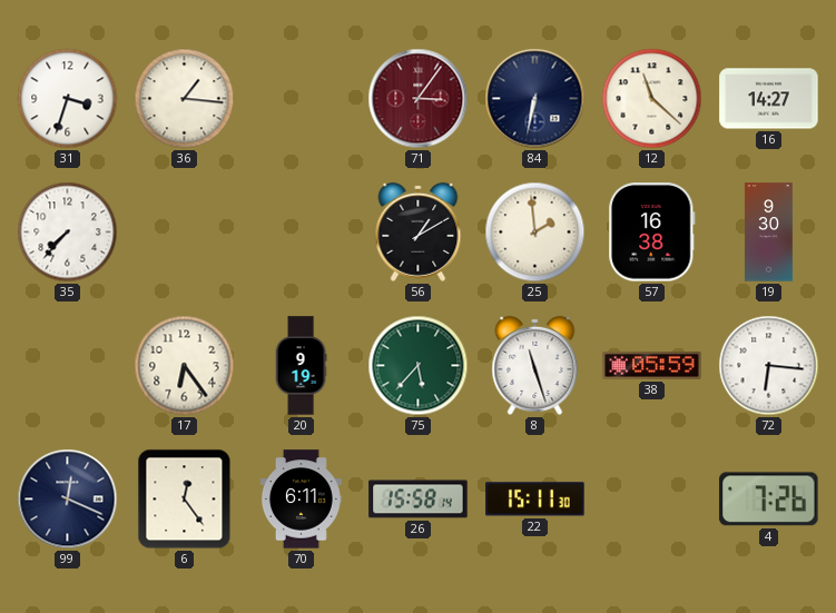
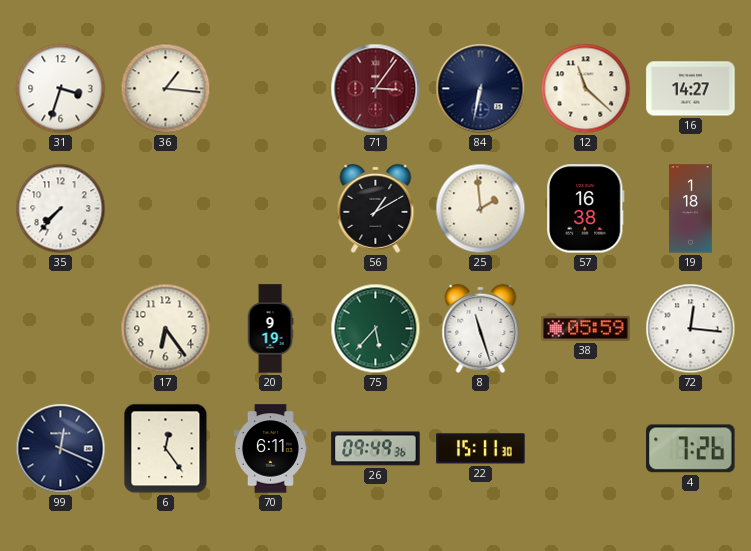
19: 9:30 -> 1:18
72: 6:16 -> 12:16
26: 15:58 -> 09:49
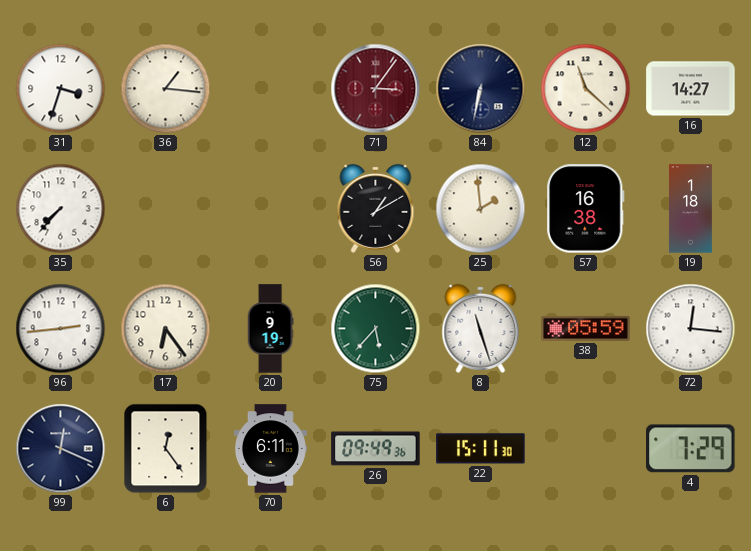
96: none -> 2:44
4: 7:26 -> 7:29
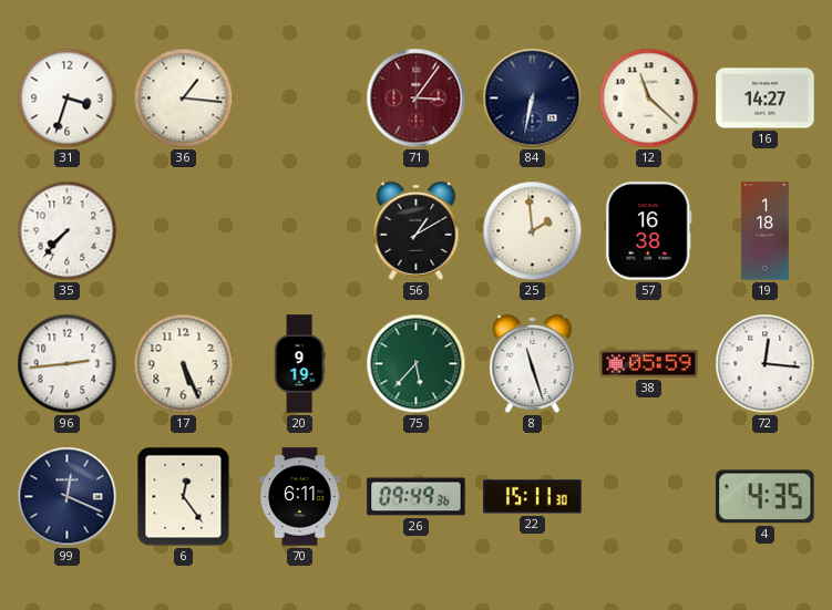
17: 6:24 -> 5:26
4: 7:29 -> 4:35
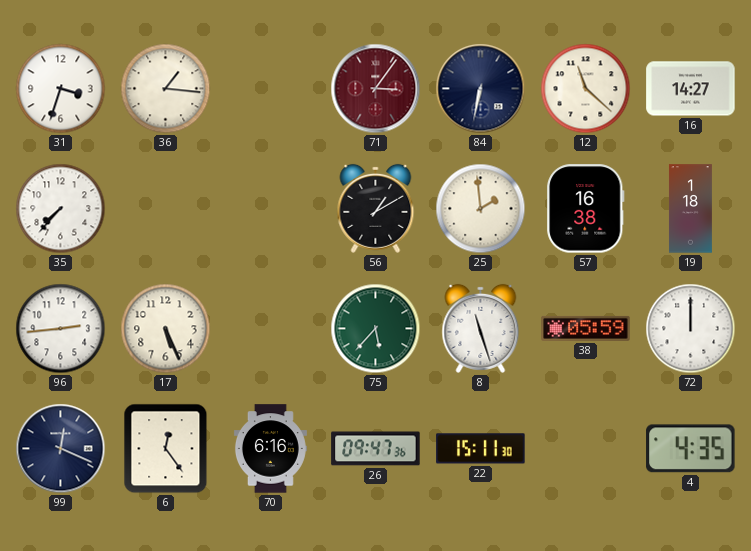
20: 9:19 -> none
72: 12:16 -> 12:00
70: 6:11 -> 6:16
26: 09:49 -> 09:47
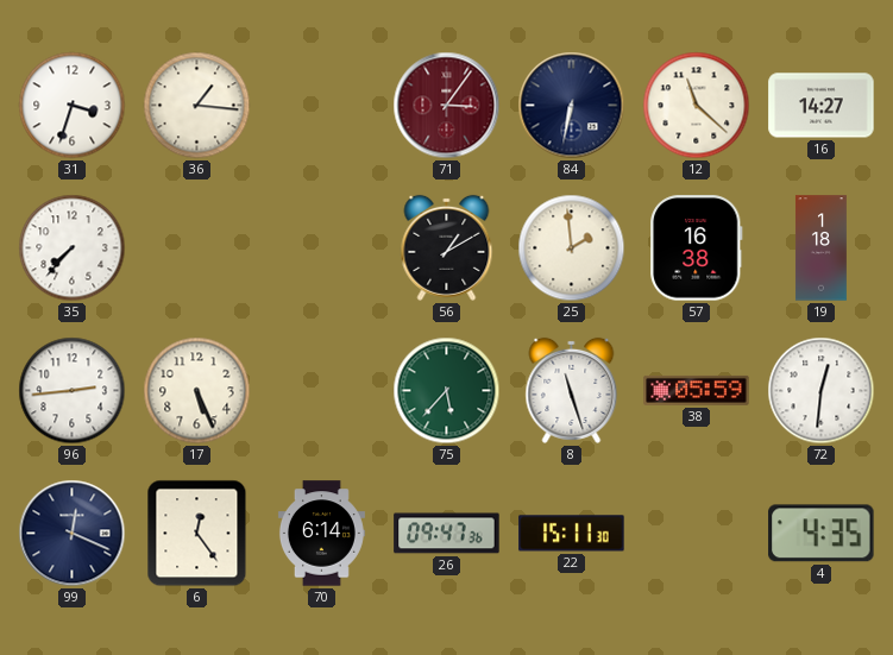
72: 12:00 -> 12:31
70: 6:16 -> 6:14
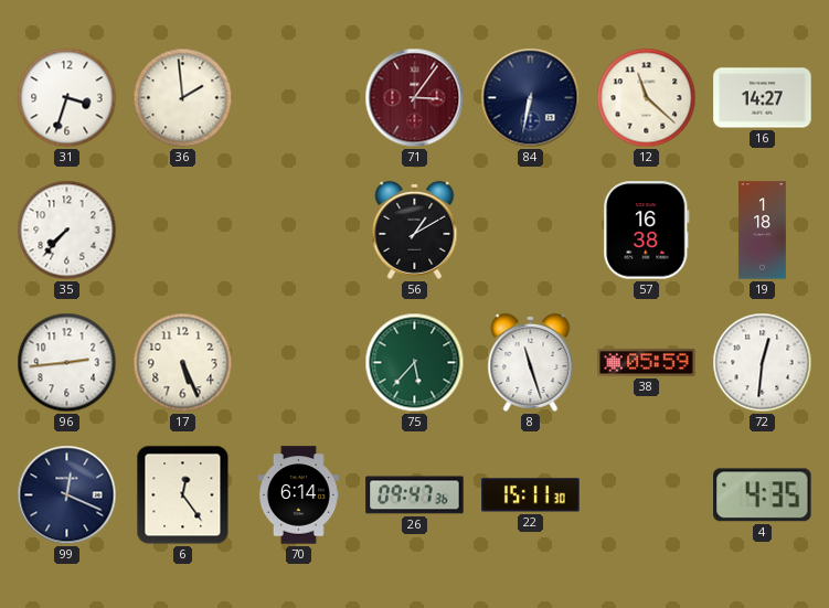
36: 1:16 -> 1:59
25: 1:59 -> none
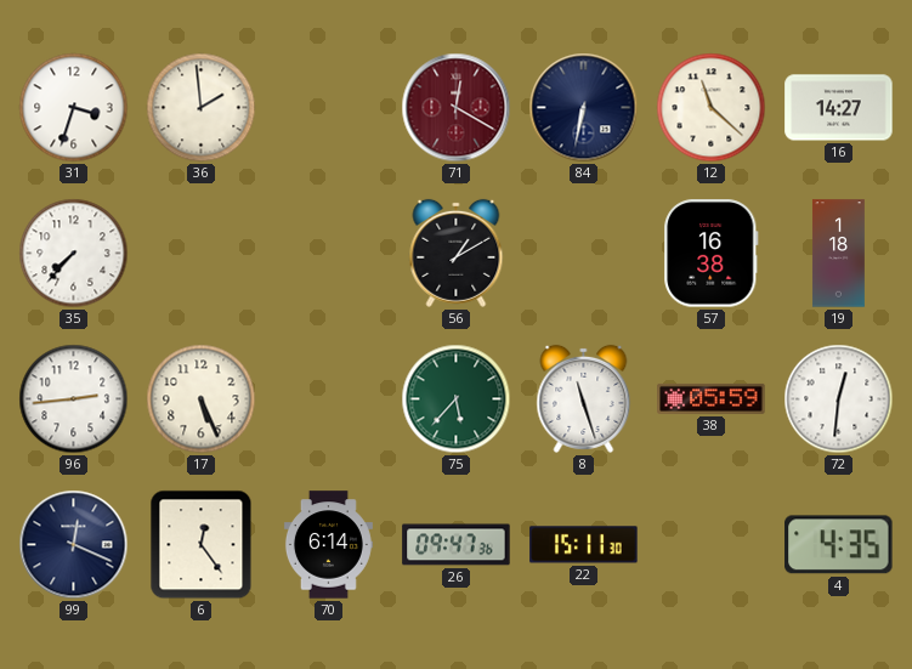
71: 3:06 -> 12:20
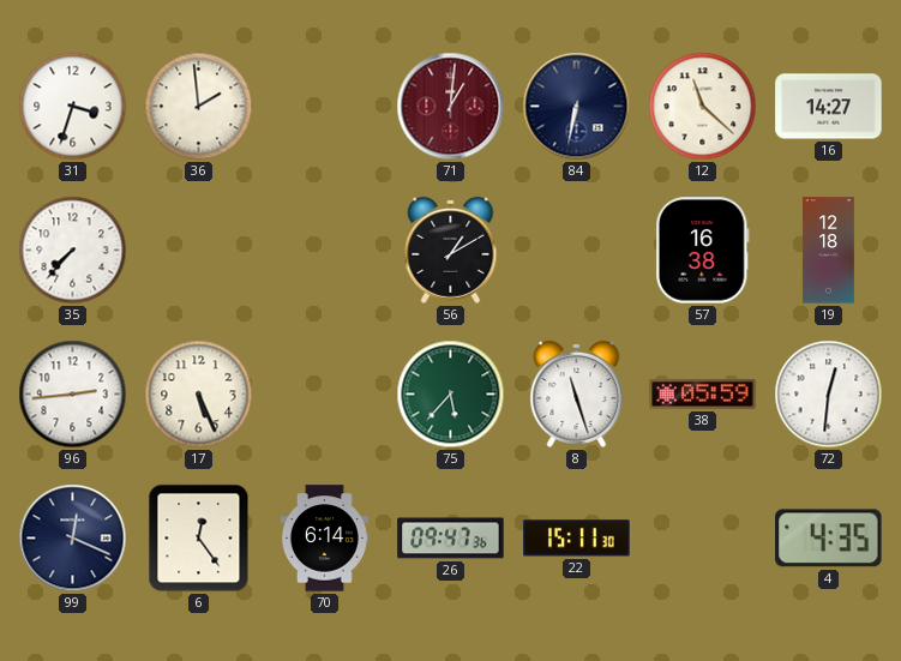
71: 12:20 -> 1:01
19: 1:18 -> 12:18
